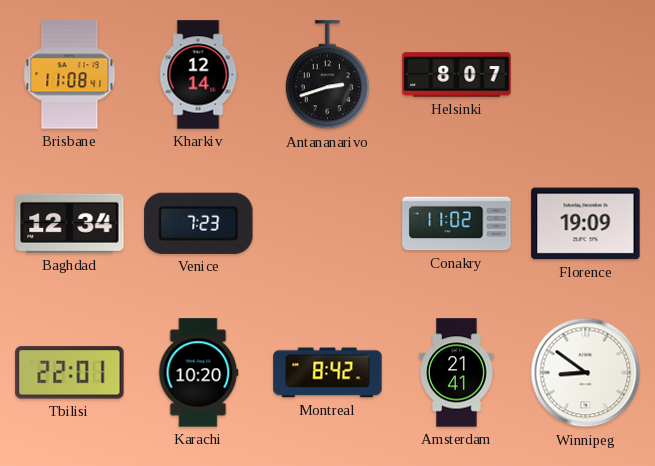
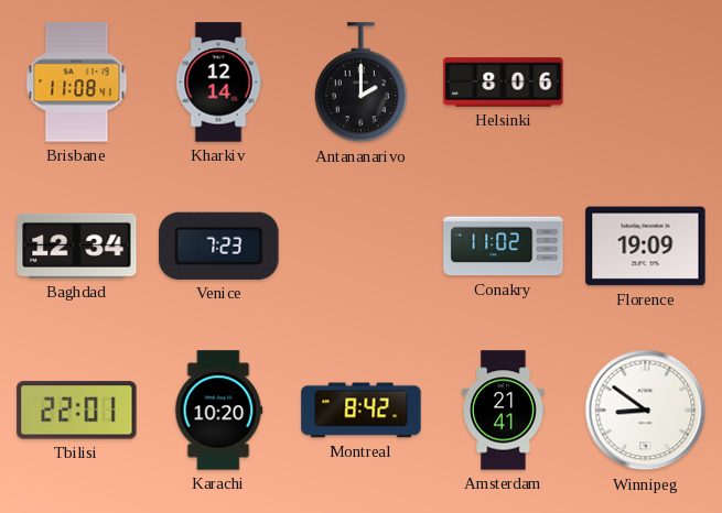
Antananarivo: 2:42 -> 2:00
Helsinki: 8:07 -> 8:06
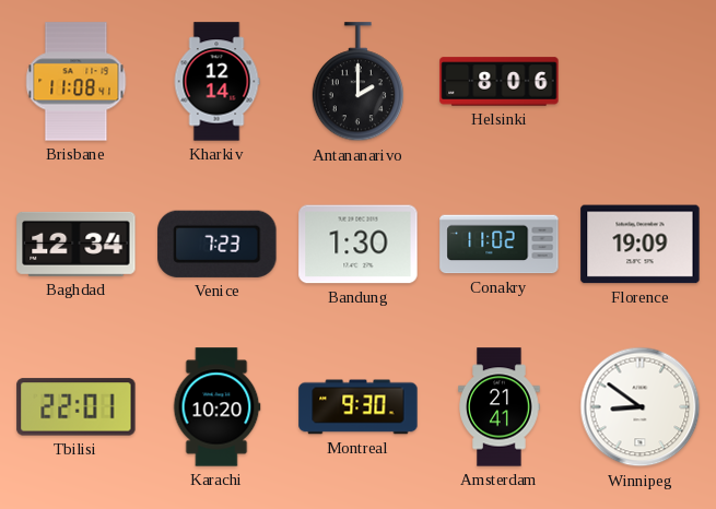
Bandung: none -> 1:30
Montreal: 8:42 -> 9:30
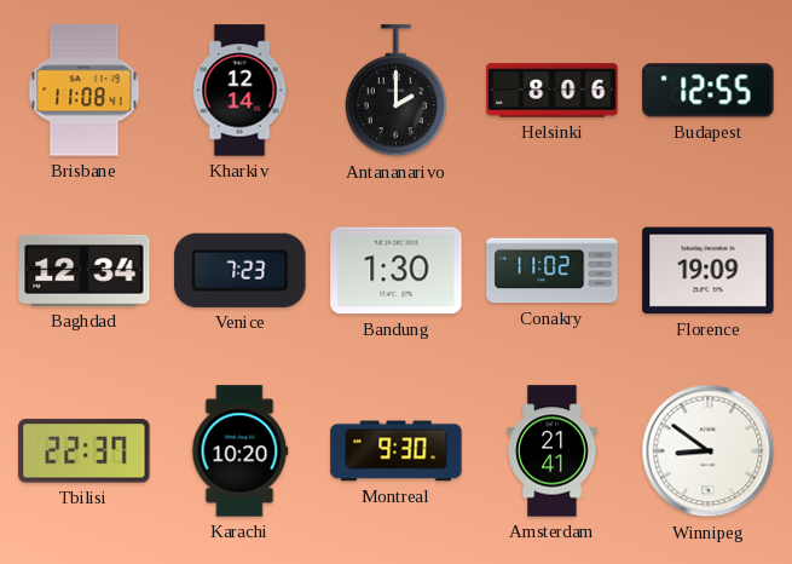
Budapest: none -> 12:55
Tbilisi: 22:01 -> 22:37
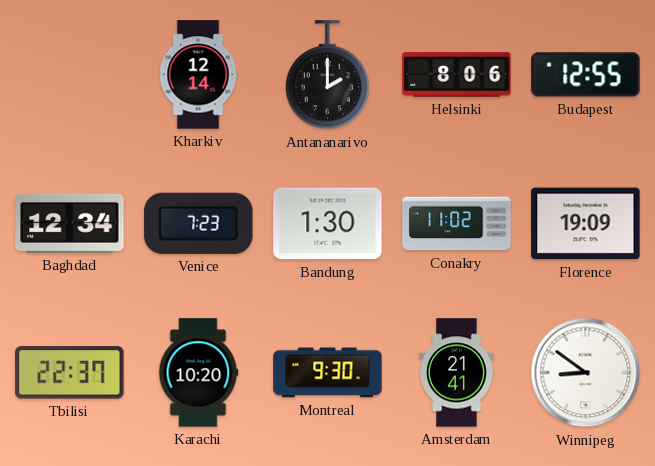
Brisbane: 11:08 -> none
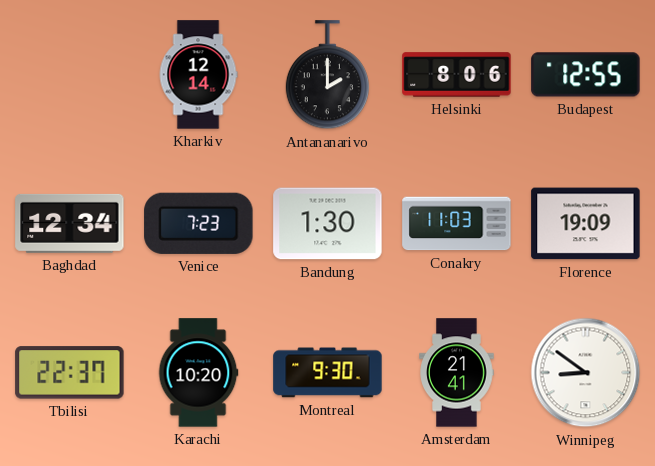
Conakry: 11:02 -> 11:03
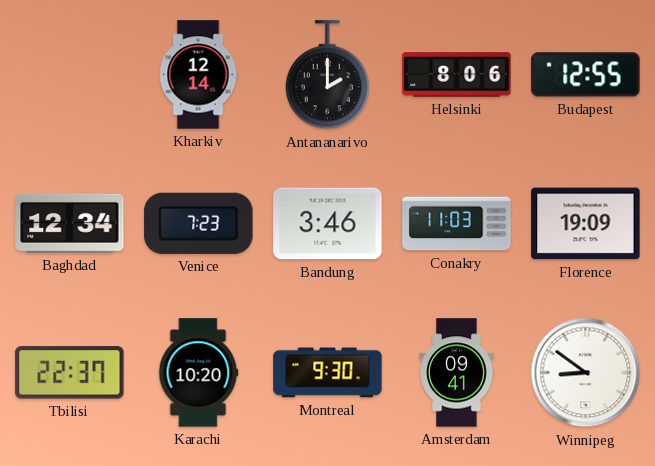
Bandung: 1:30 -> 3:46
Amsterdam: 21:41 -> 09:41
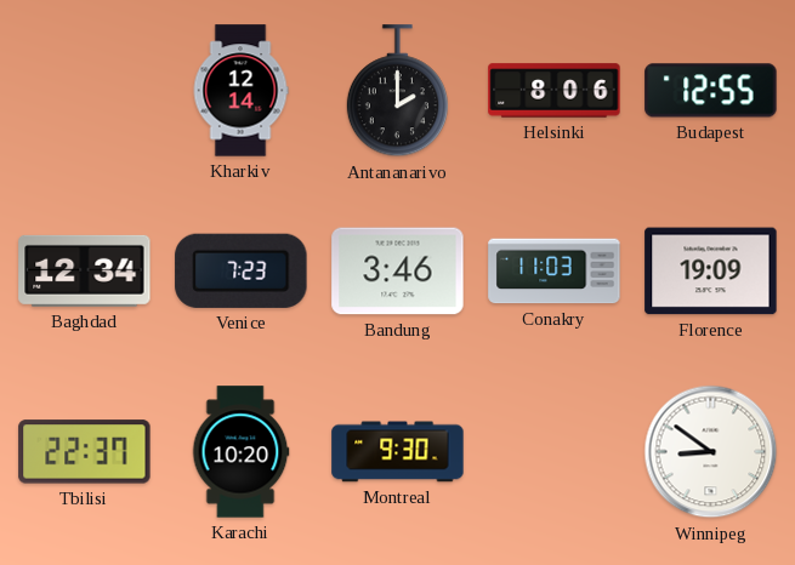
Amsterdam: 09:41 -> none
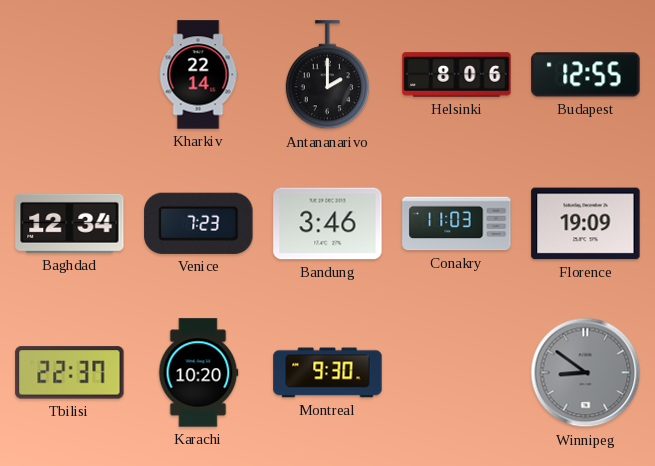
Kharkiv: 12:14 -> 22:14
Winnipeg dial: white -> grey
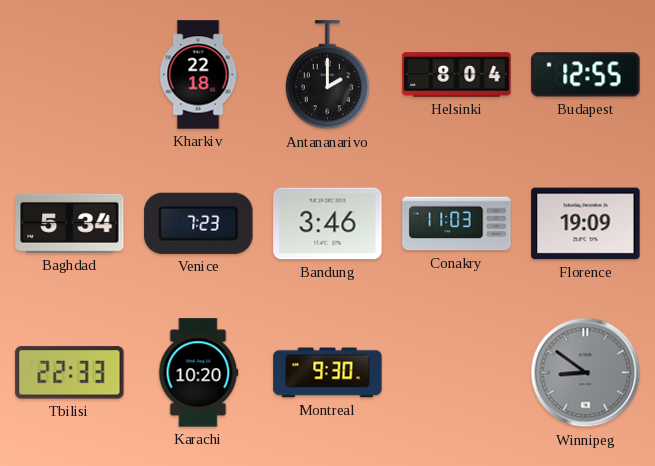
Kharkiv: 22:14 -> 22:18
Helsinki: 8:06 -> 8:04
Baghdad: 12:34 -> 5:34
Tbilisi: 22:37 -> 22:33
